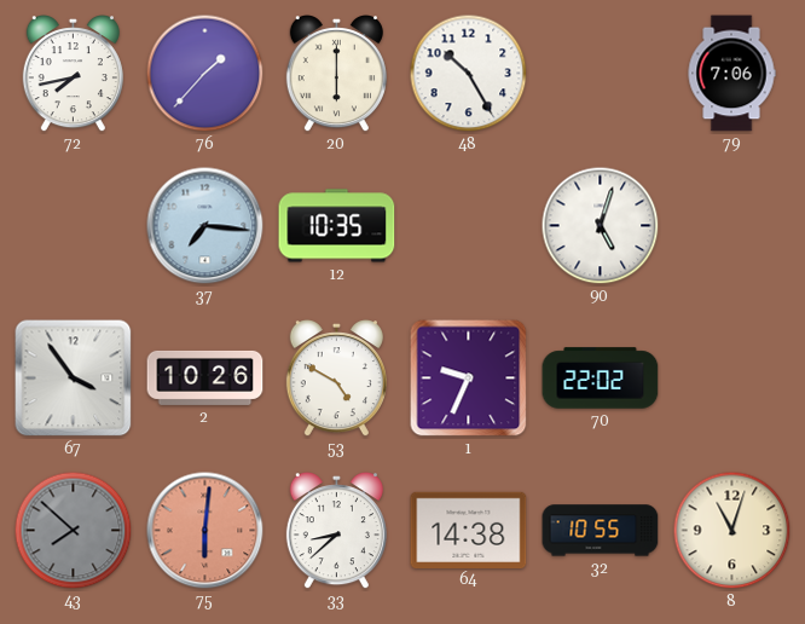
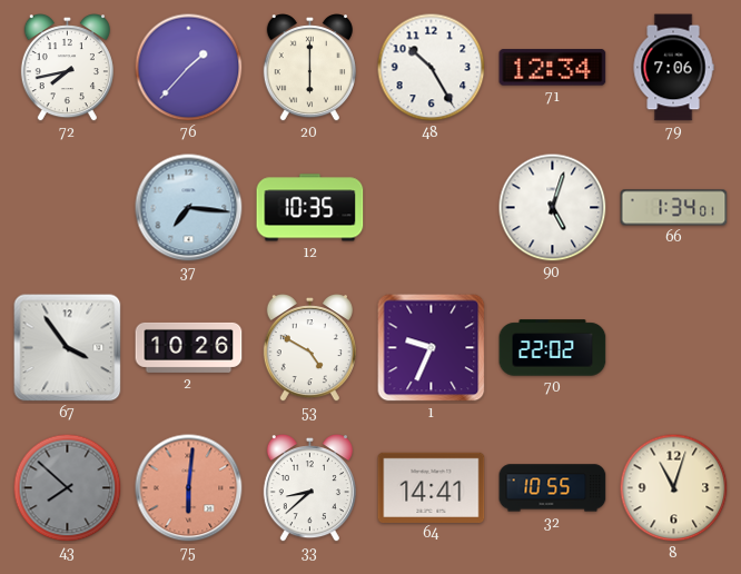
71: none -> 12:34
66: none -> 1:34
64: 14:38 -> 14:41
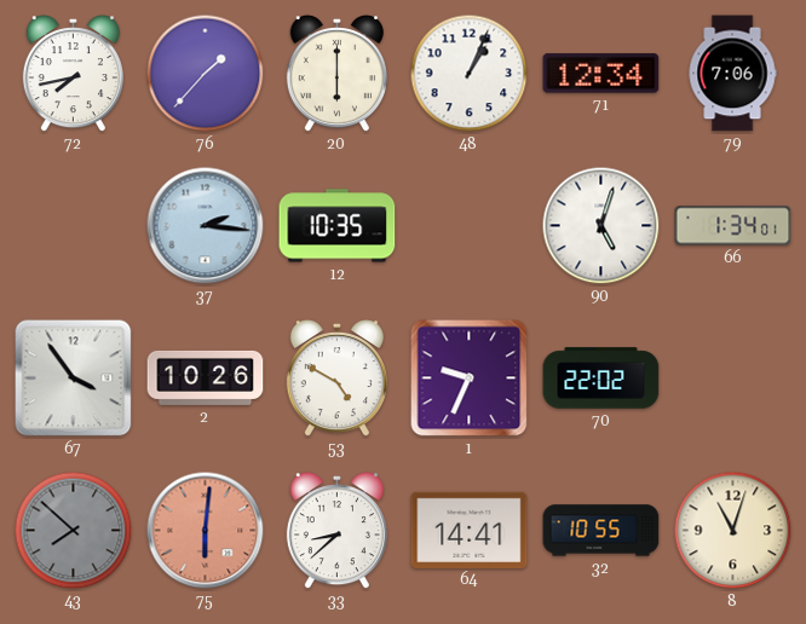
48: 10:25 -> 1:04
37: 7:16 -> 2:16
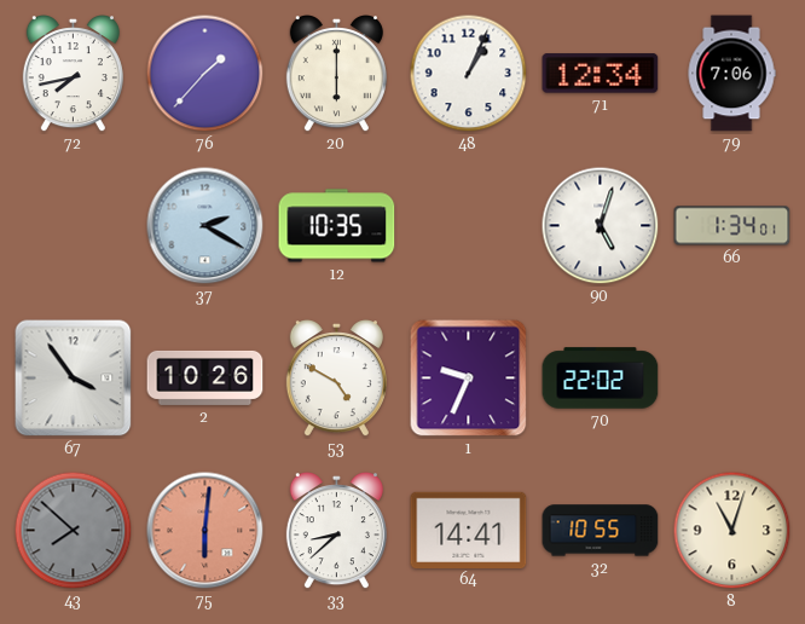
37: 2:16 -> 2:20
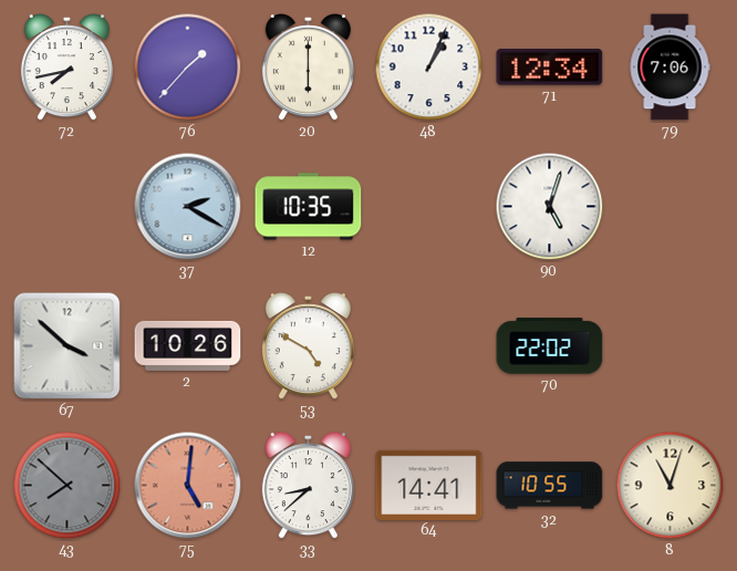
66: 1:34 -> none
67: 3:54 -> 3:52
1: 9:34 -> none
75: 6:01 -> 5:01
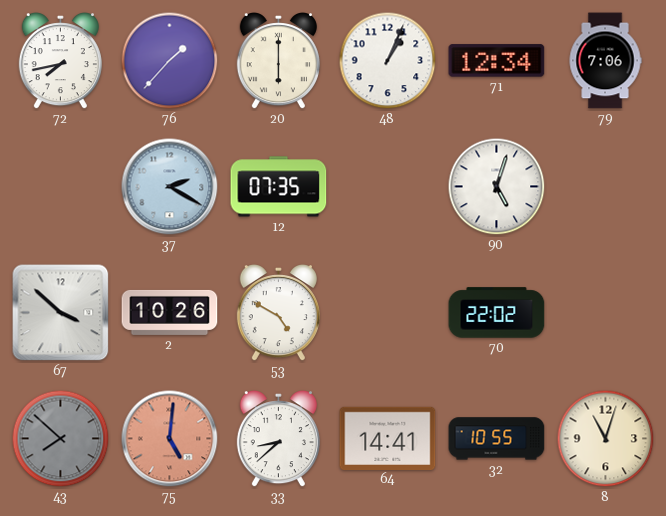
12: 10:35 -> 07:35
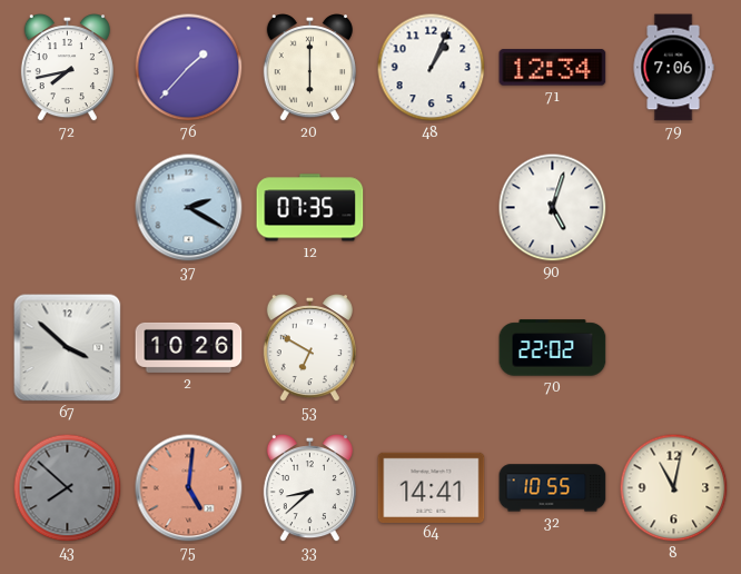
53: 4:50 -> 6:50
8: 11:03 -> 11:02
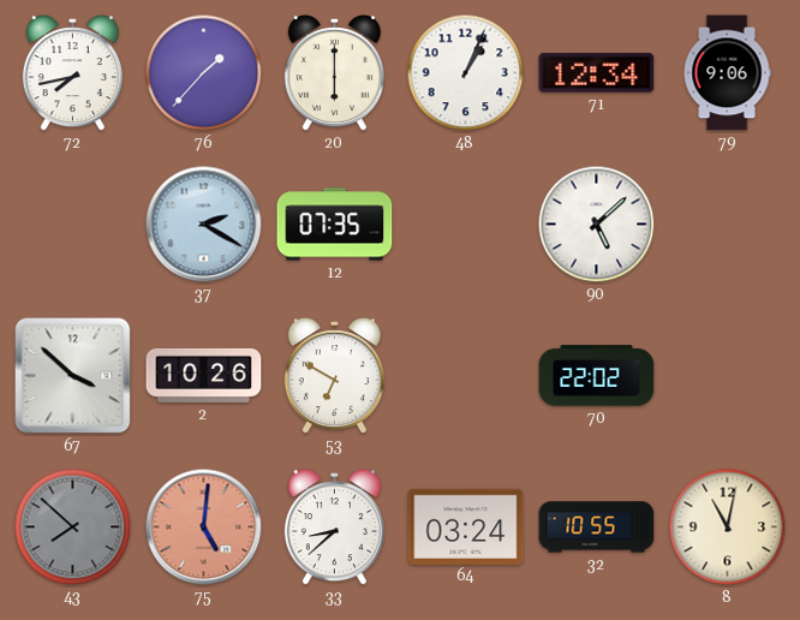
79: 7:06 -> 9:06
90: 5:03 -> 5:08
64: 14:41 -> 03:24
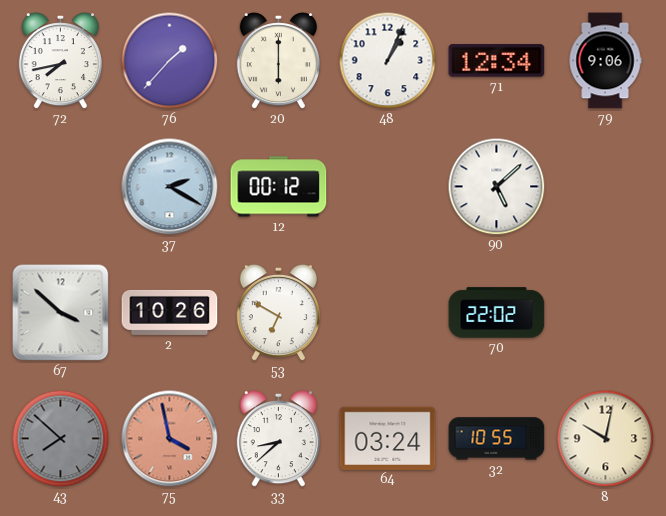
12: 07:35 -> 00:12
75: 5:01 -> 3:58
8: 11:02 -> 10:02
